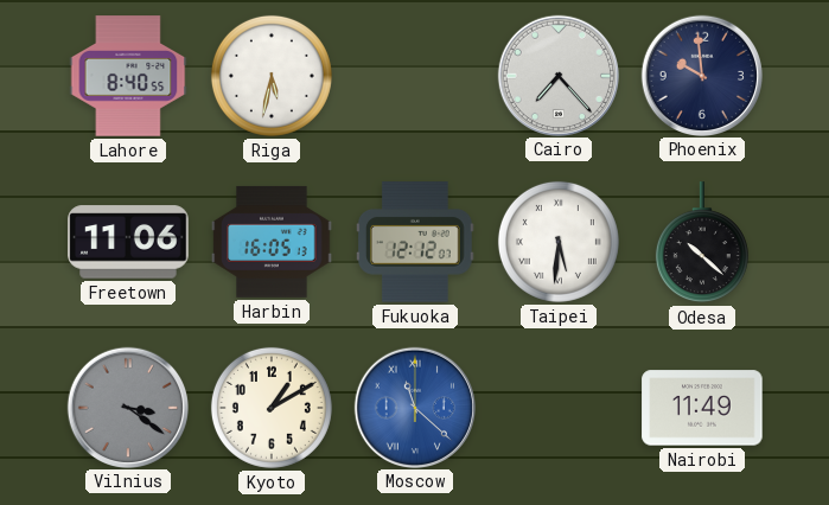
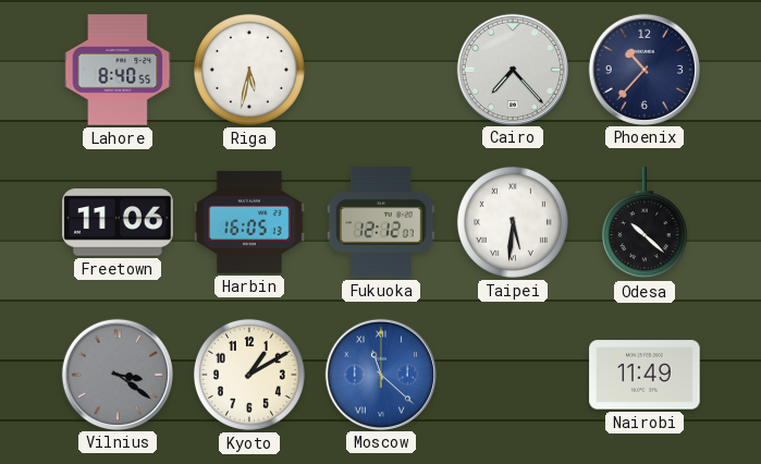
Phoenix: 9:59 -> 10:37
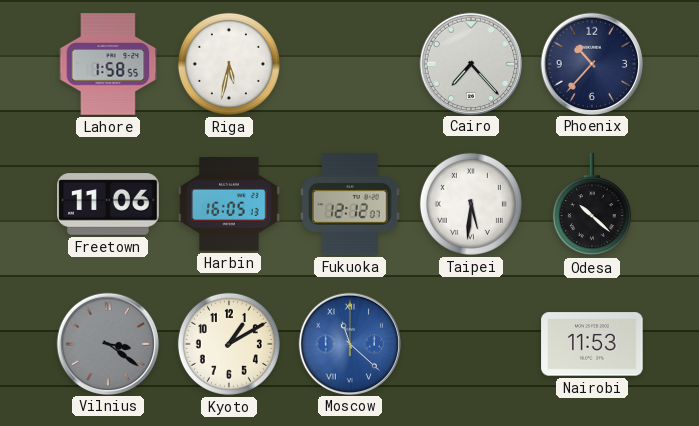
Lahore: 8:40 -> 1:58
Nairobi: 11:49 -> 11:53
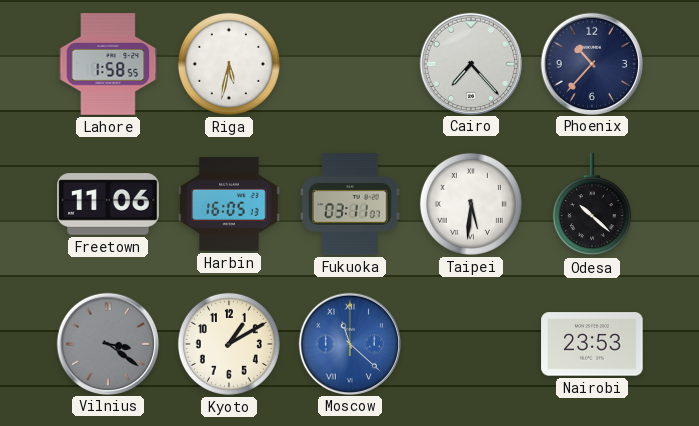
Fukuoka: 12:12 -> 03:11
Nairobi: 11:53 -> 23:53
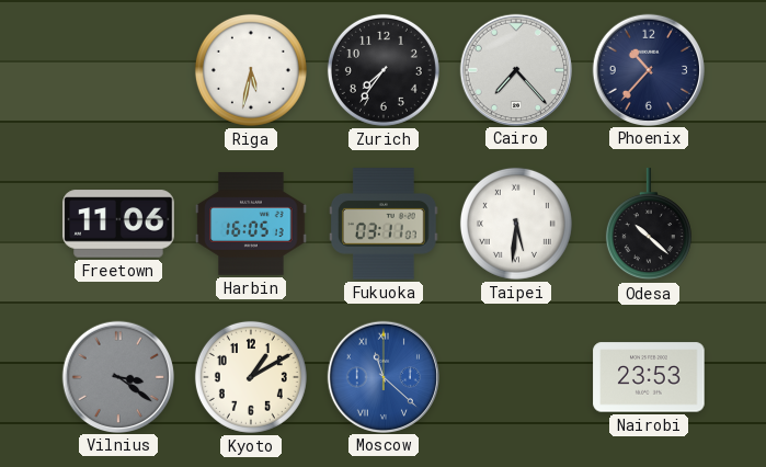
Lahore: 1:58 -> none
Zurich: none -> 7:36
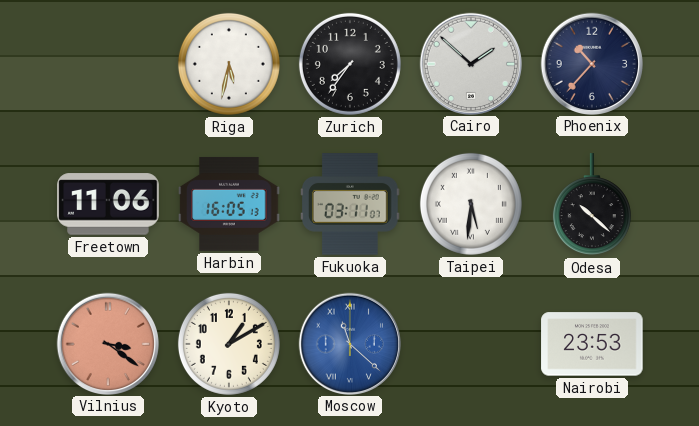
Cairo: 7:23 -> 1:52
Vilnius dial: grey -> salmon
